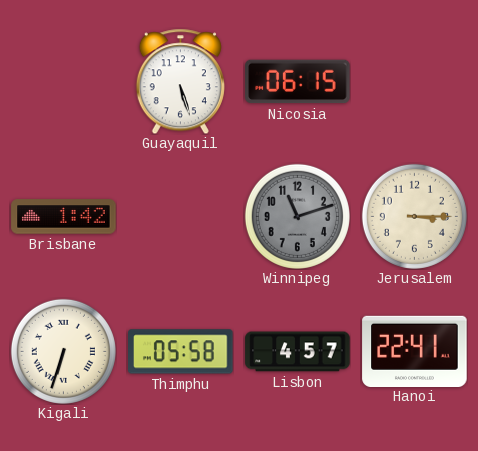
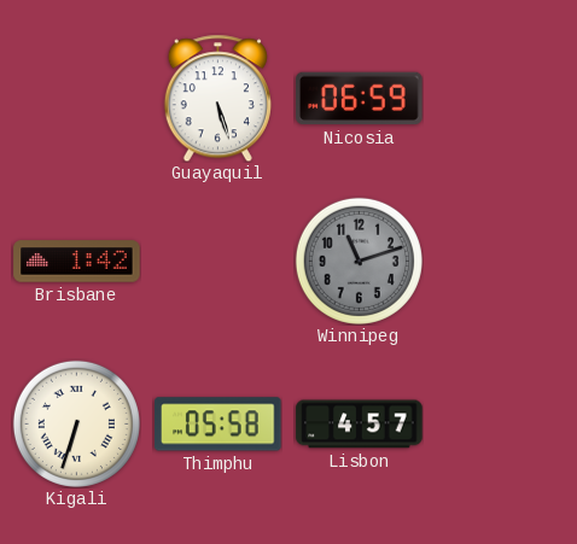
Nicosia: 06:15 -> 06:59
Jerusalem: 3:15 -> none
Hanoi: 22:41 -> none
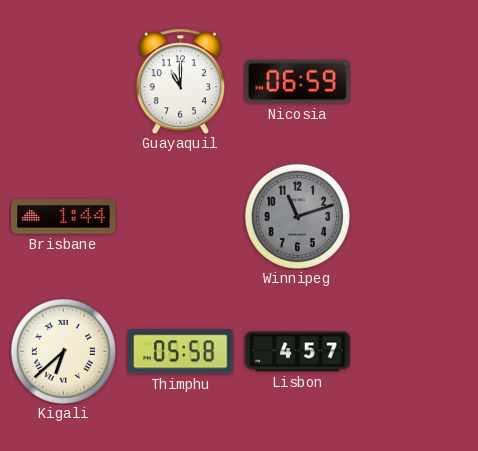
Guayaquil: 5:27 -> 11:00
Brisbane: 1:42 -> 1:44
Kigali: 6:33 -> 6:38
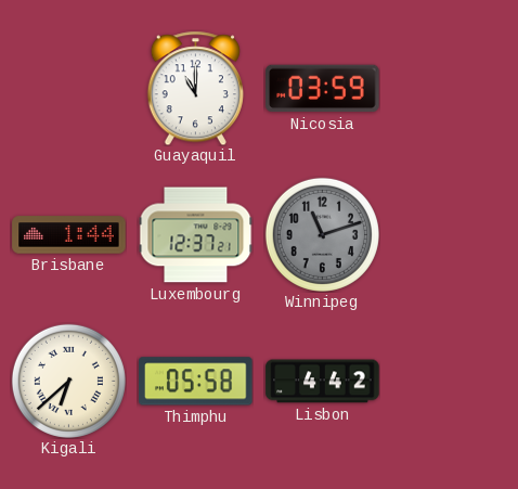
Nicosia: 06:59 -> 03:59
Luxembourg: none -> 12:37
Lisbon: 4:57 -> 4:42
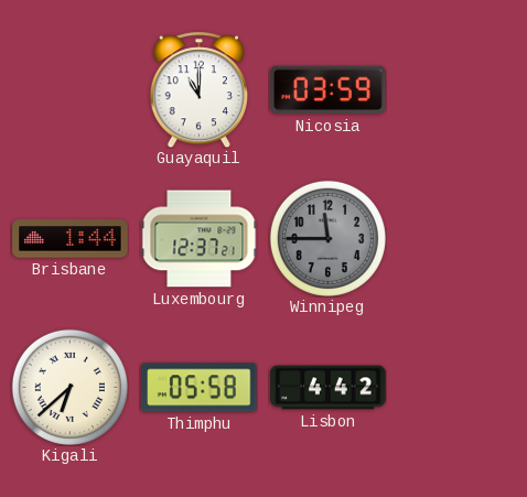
Winnipeg: 11:12 -> 11:45
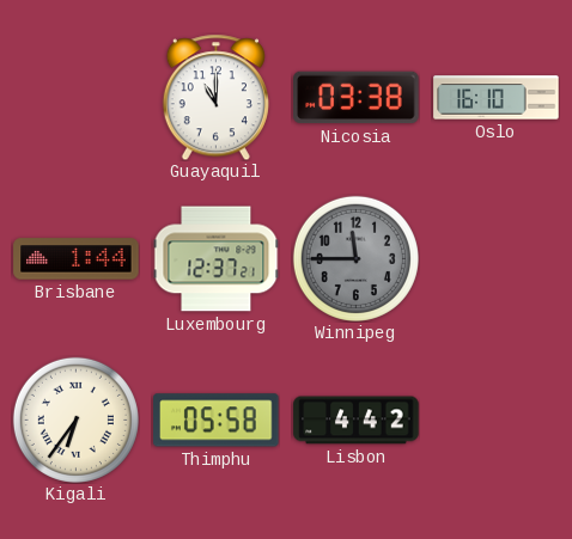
Nicosia: 03:59 -> 03:38
Oslo: none -> 16:10
Kigali: 6:38 -> 6:36
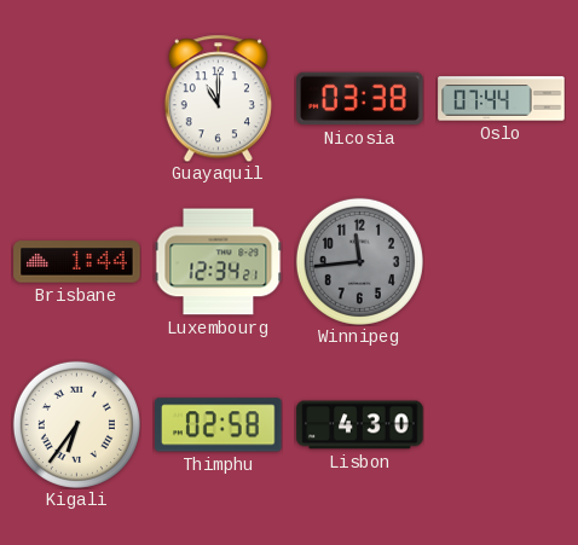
Oslo: 16:10 -> 07:44
Luxembourg: 12:37 -> 12:34
Winnipeg: 11:45 -> 11:44
Thimphu: 05:58 -> 02:58
Lisbon: 4:42 -> 4:30
